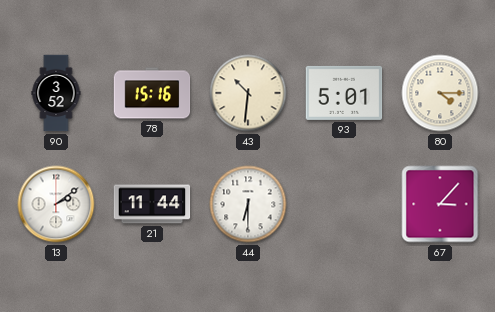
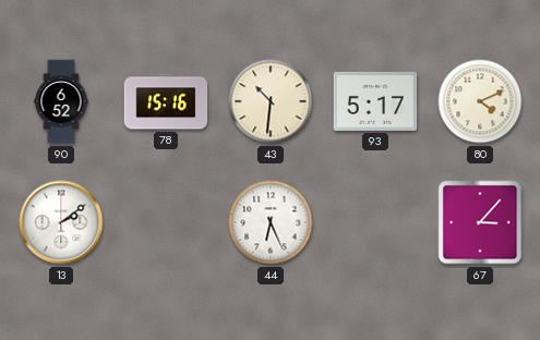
90: 3:52 -> 6:52
93: 5:01 -> 5:17
80: 4:15 -> 4:11
21: 11:44 -> none
44: 6:30 -> 6:26
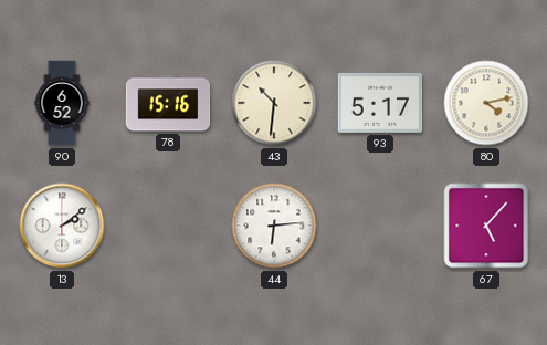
80: 4:11 -> 4:13
44: 6:26 -> 6:14
67: 3:07 -> 5:07
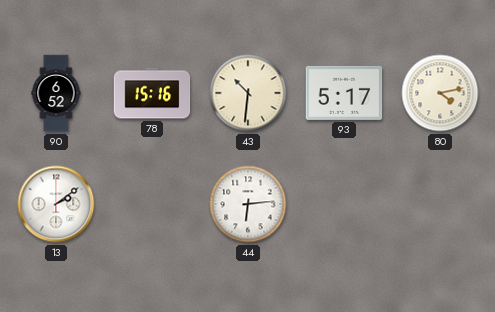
67: 5:07 -> none
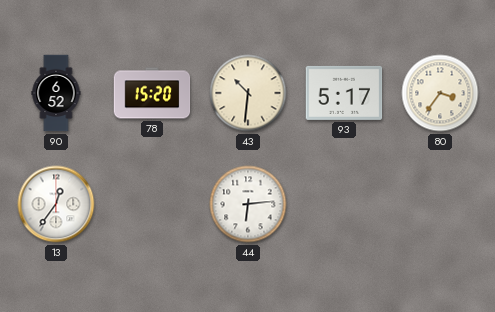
78: 15:16 -> 15:20
80: 4:13 -> 3:36
13: 2:09 -> 12:36
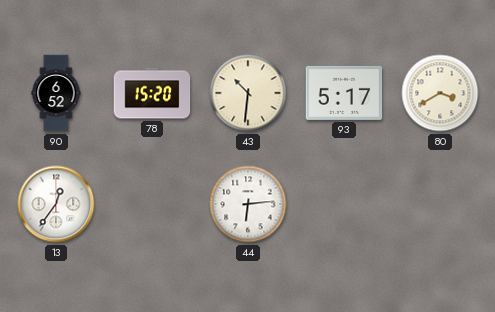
80: 3:36 -> 3:40
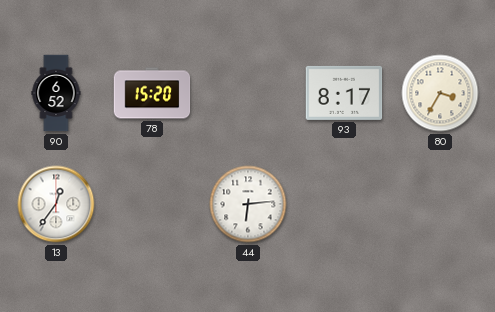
43: 10:31 -> none
93: 5:17 -> 8:17
80: 3:40 -> 3:35
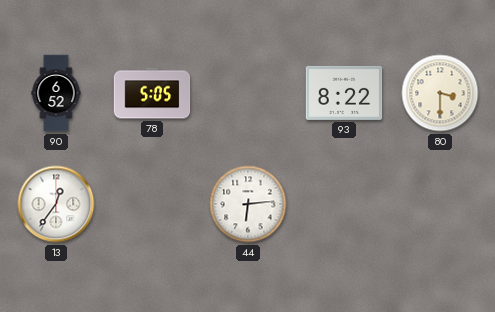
78: 15:20 -> 5:05
93: 8:17 -> 8:22
80: 3:35 -> 3:30
